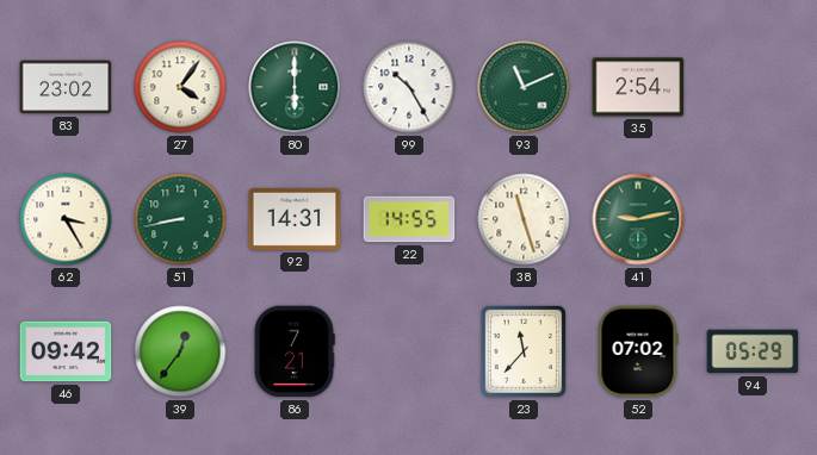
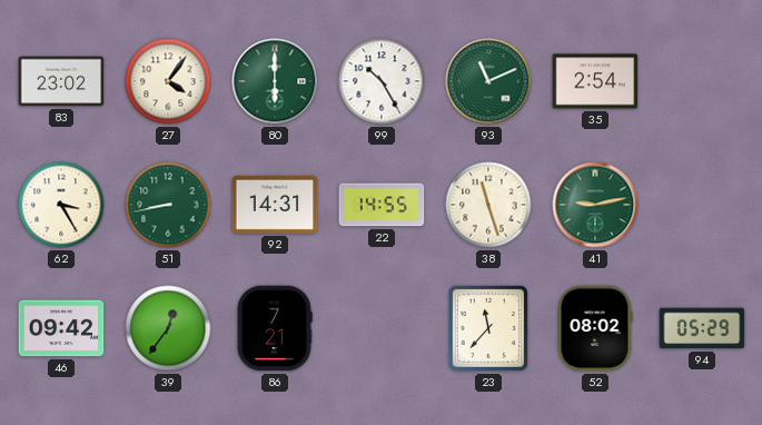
52: 07:02 -> 08:02
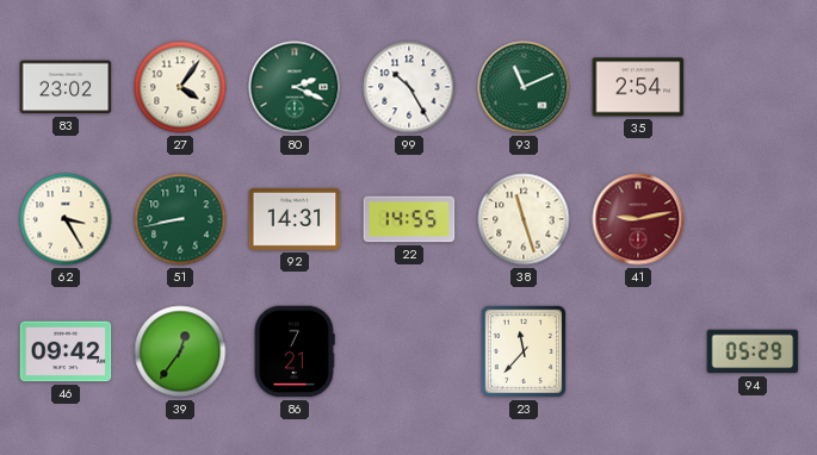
80: 6:00 -> 2:19
41 dial: green -> burgundy
52: 08:02 -> none
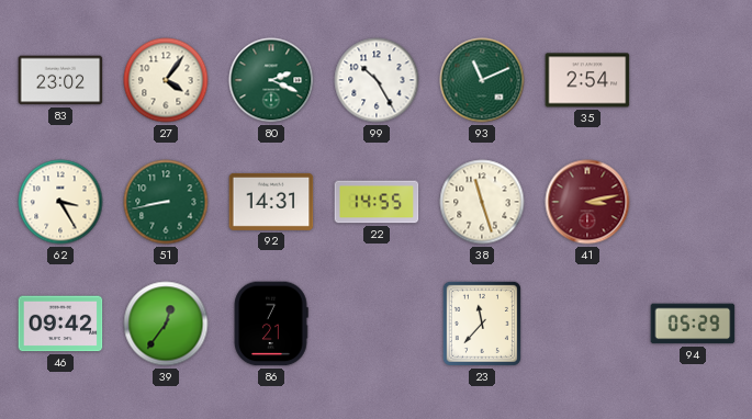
41: 9:13 -> 3:13
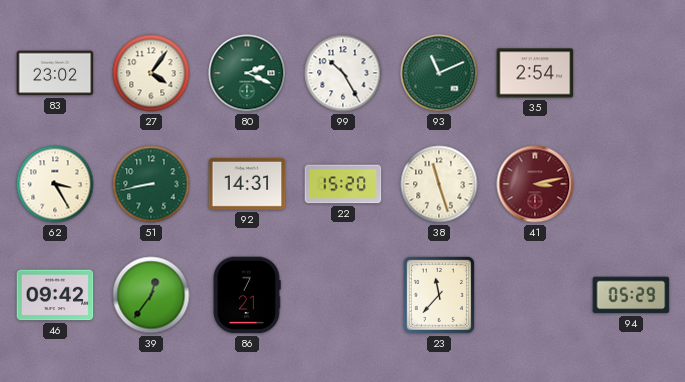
22: 14:55 -> 15:20
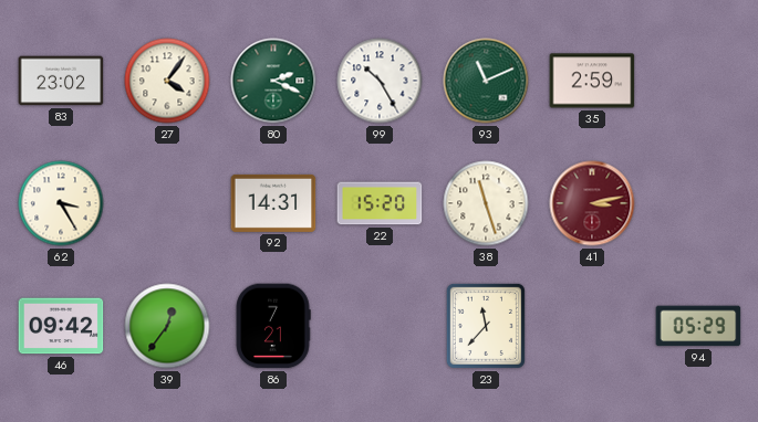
35: 2:54 -> 2:59
51: 8:43 -> none
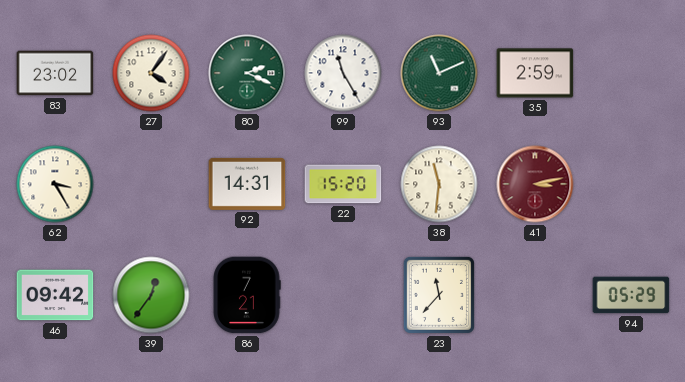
99: 10:25 -> 11:25
38: 11:27 -> 11:31
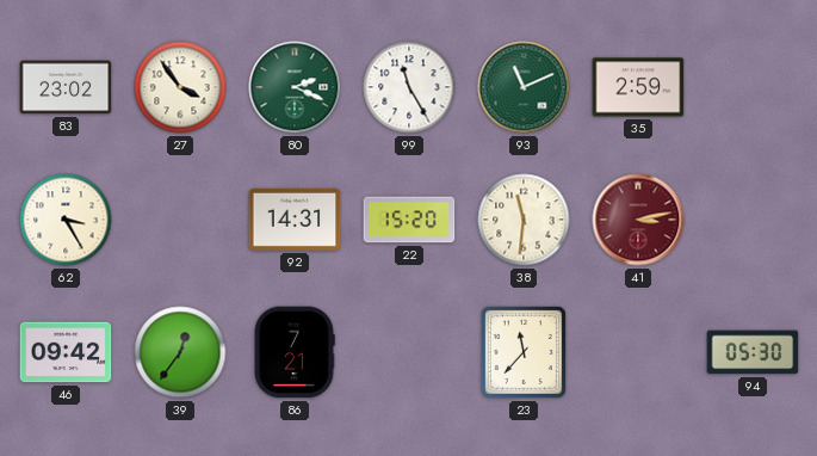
27: 4:06 -> 3:54
94: 05:29 -> 05:30
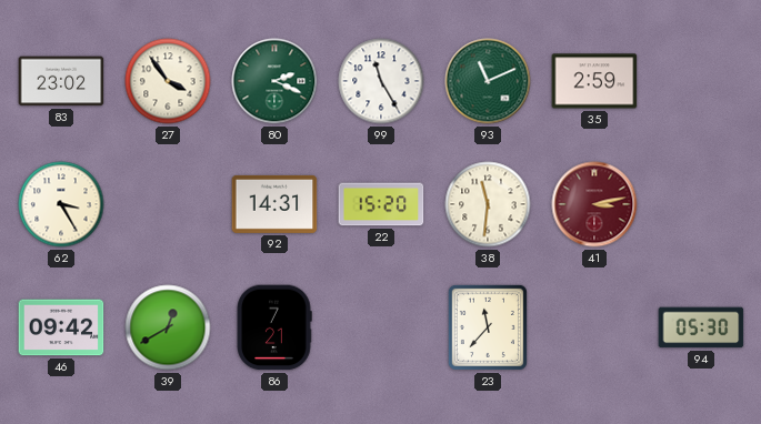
39: 12:36 -> 12:40
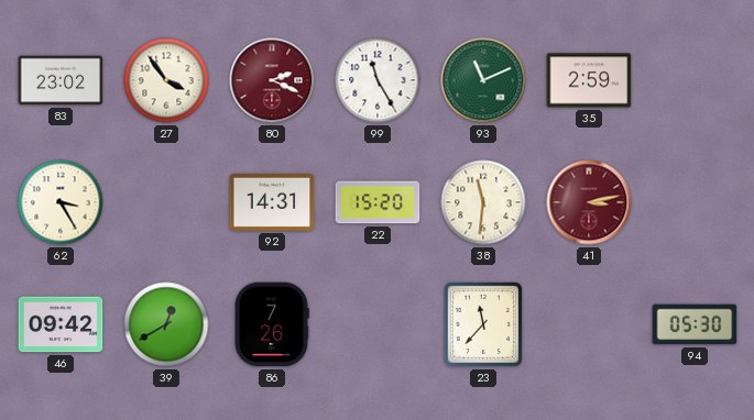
80 dial: green -> burgundy
86: 7:21 -> 7:26
